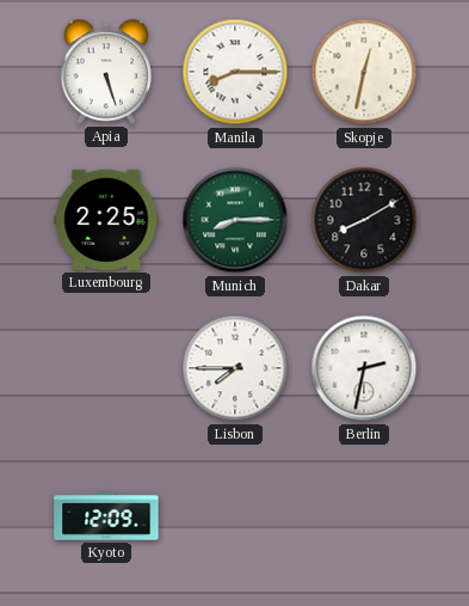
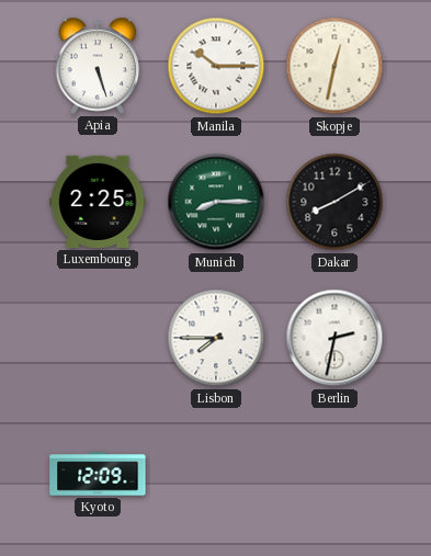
Manila: 8:15 -> 10:15
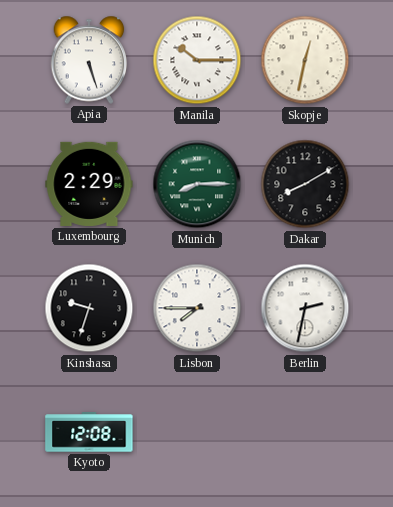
Luxembourg: 2:25 -> 2:29
Kinshasa: none -> 9:33
Kyoto: 12:09 -> 12:08
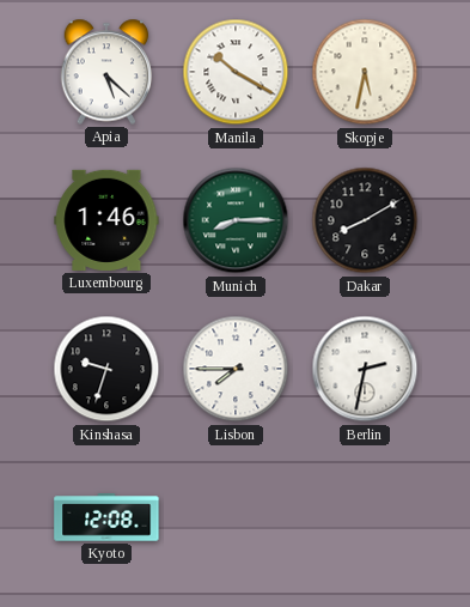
Apia: 5:27 -> 5:22
Manila: 10:15 -> 10:20
Skopje: 12:32 -> 5:32
Luxembourg: 2:29 -> 1:46
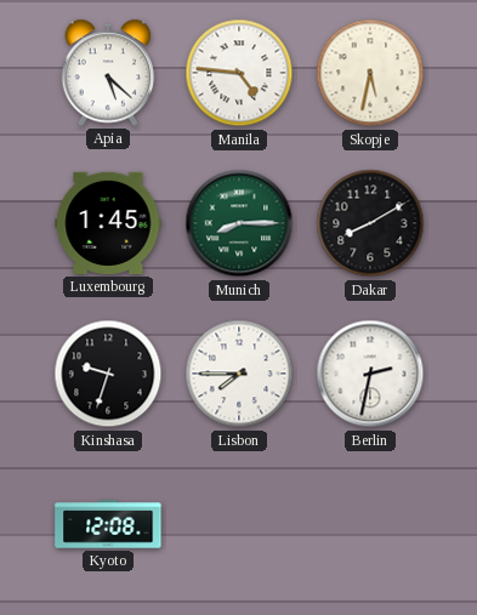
Manila: 10:20 -> 4:46
Luxembourg: 1:46 -> 1:45
